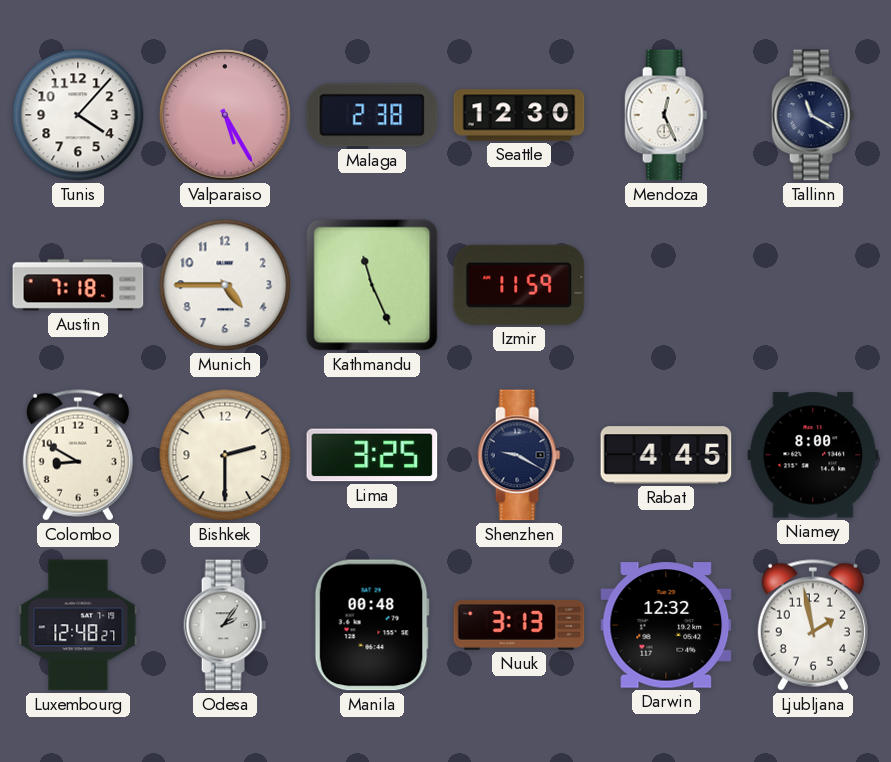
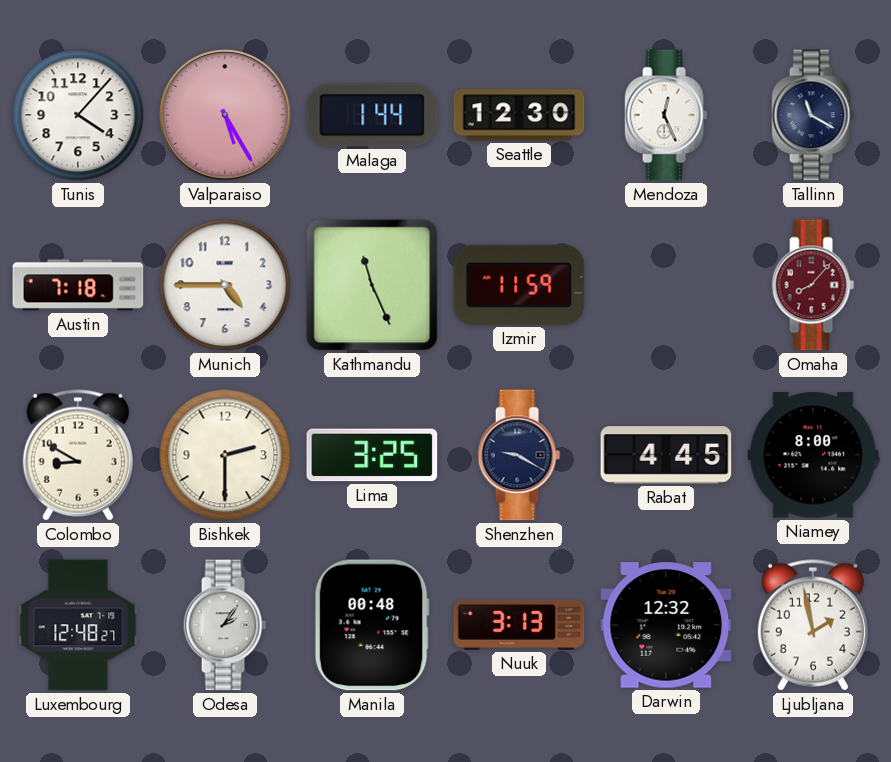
Malaga: 2:38 -> 1:44
Omaha: none -> 8:07
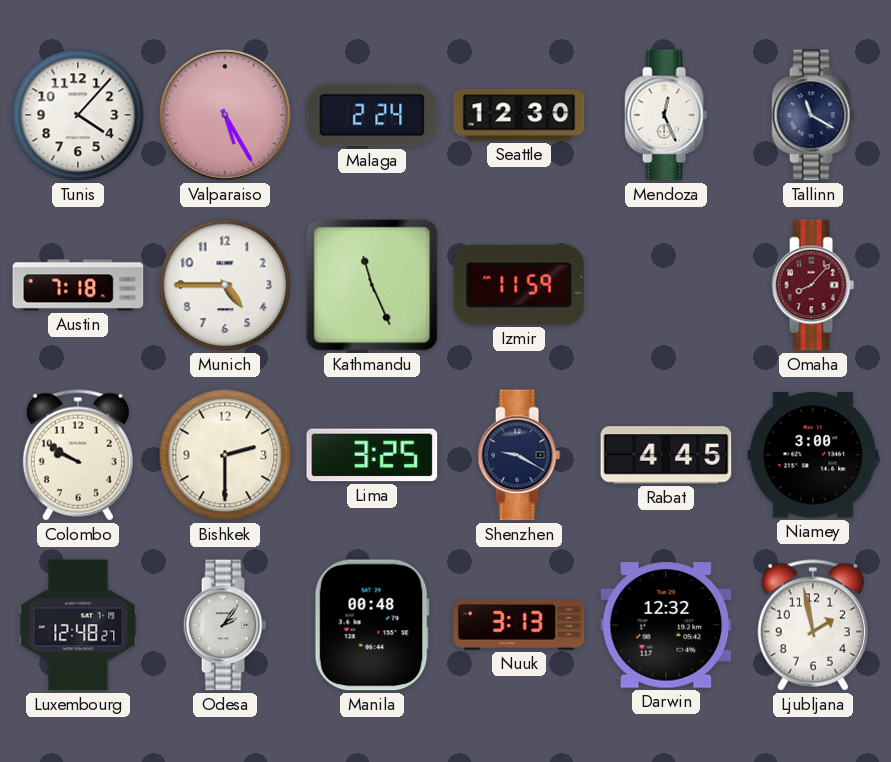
Malaga: 1:44 -> 2:24
Colombo: 8:50 -> 9:50
Niamey: 8:00 -> 3:00
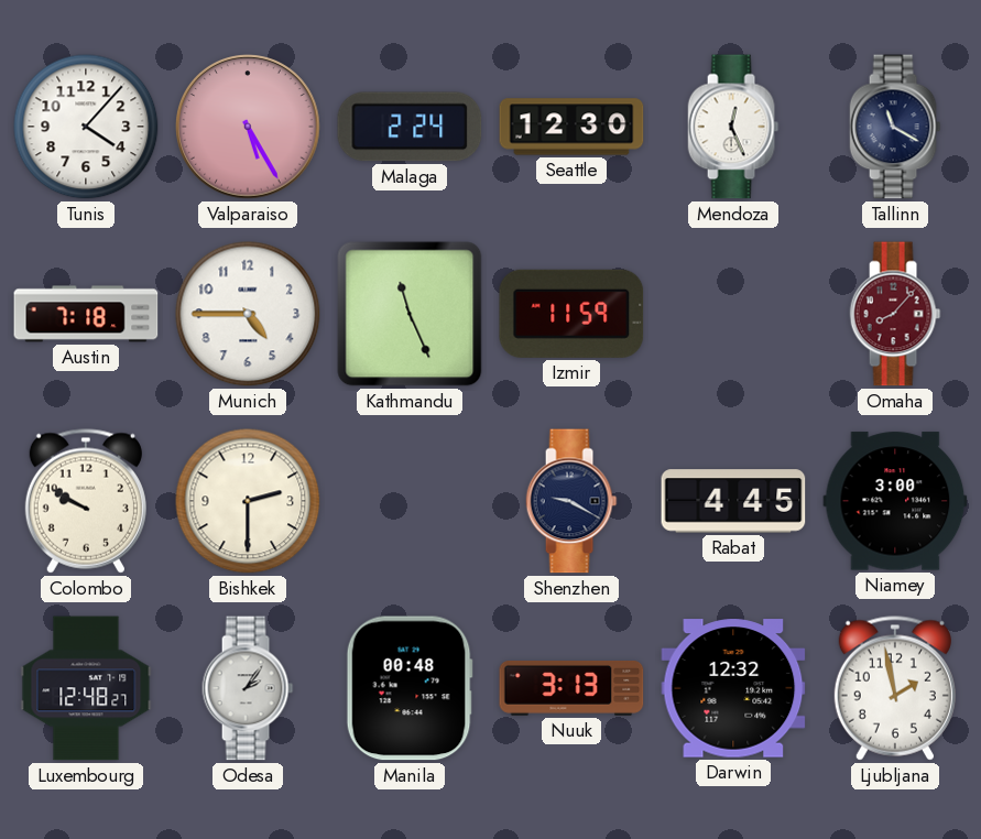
Lima: 3:25 -> none
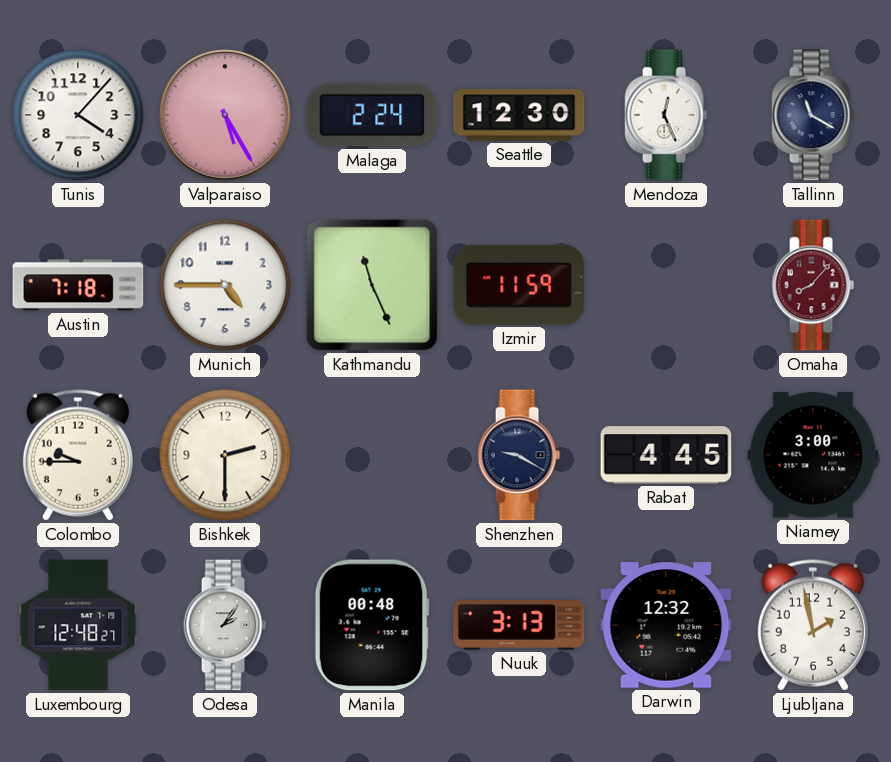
Colombo: 9:50 -> 9:45
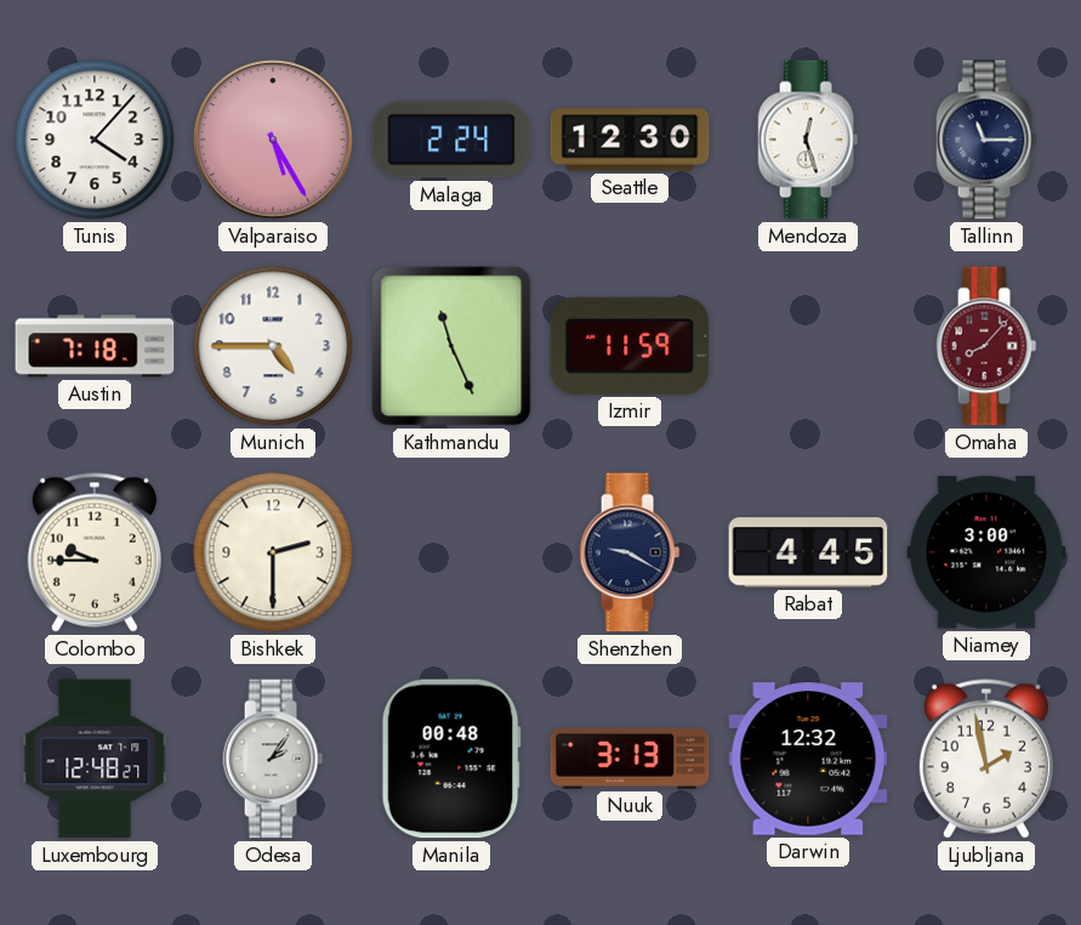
Mendoza: 12:26 -> 12:27
Tallinn: 11:20 -> 11:15
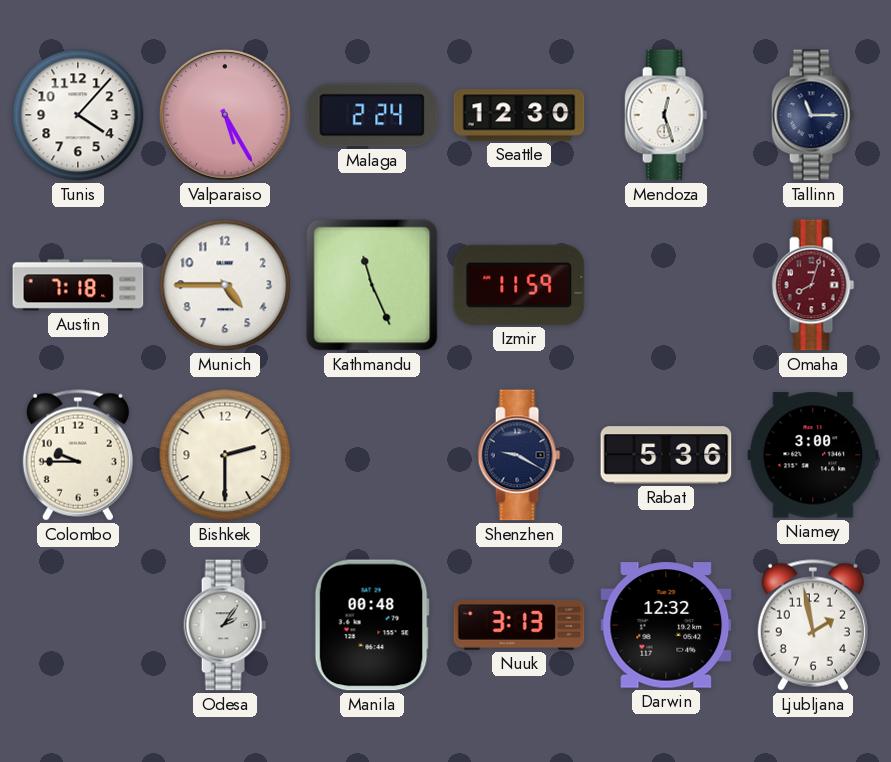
Omaha: 8:07 -> 8:03
Rabat: 4:45 -> 5:36
Luxembourg: 12:48 -> none
